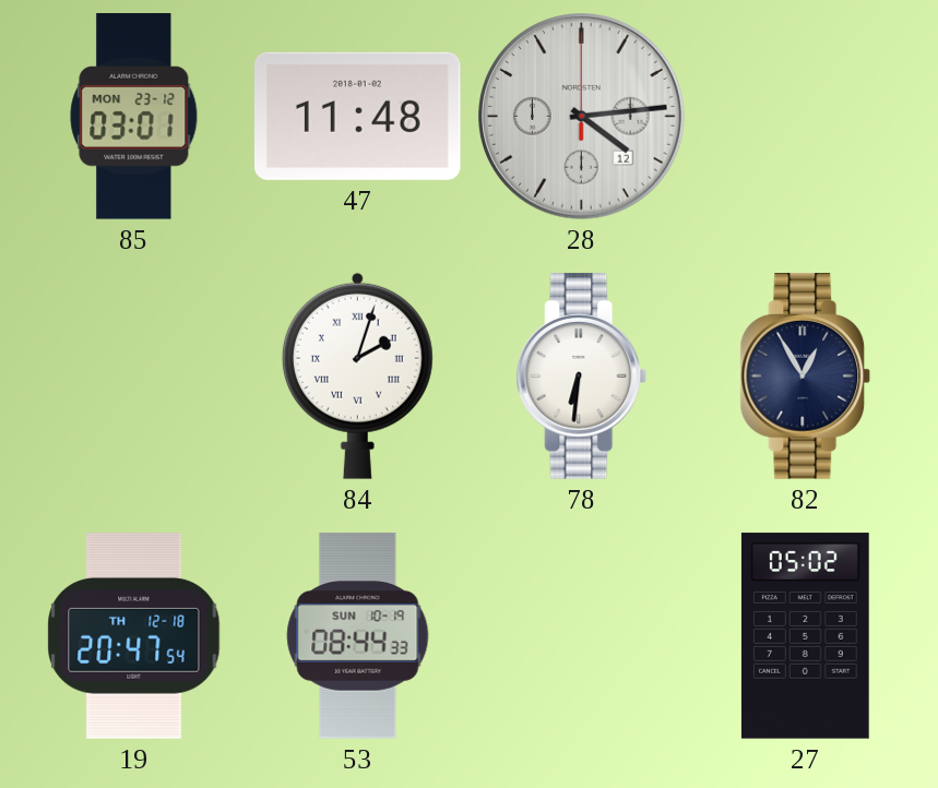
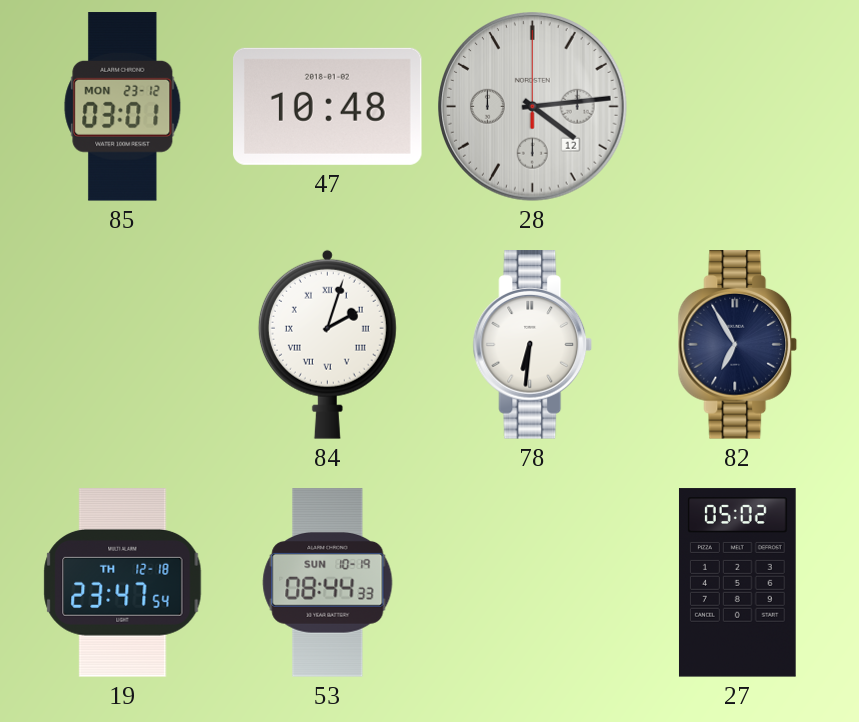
47: 11:48 -> 10:48
82: 12:55 -> 6:55
19: 20:47 -> 23:47
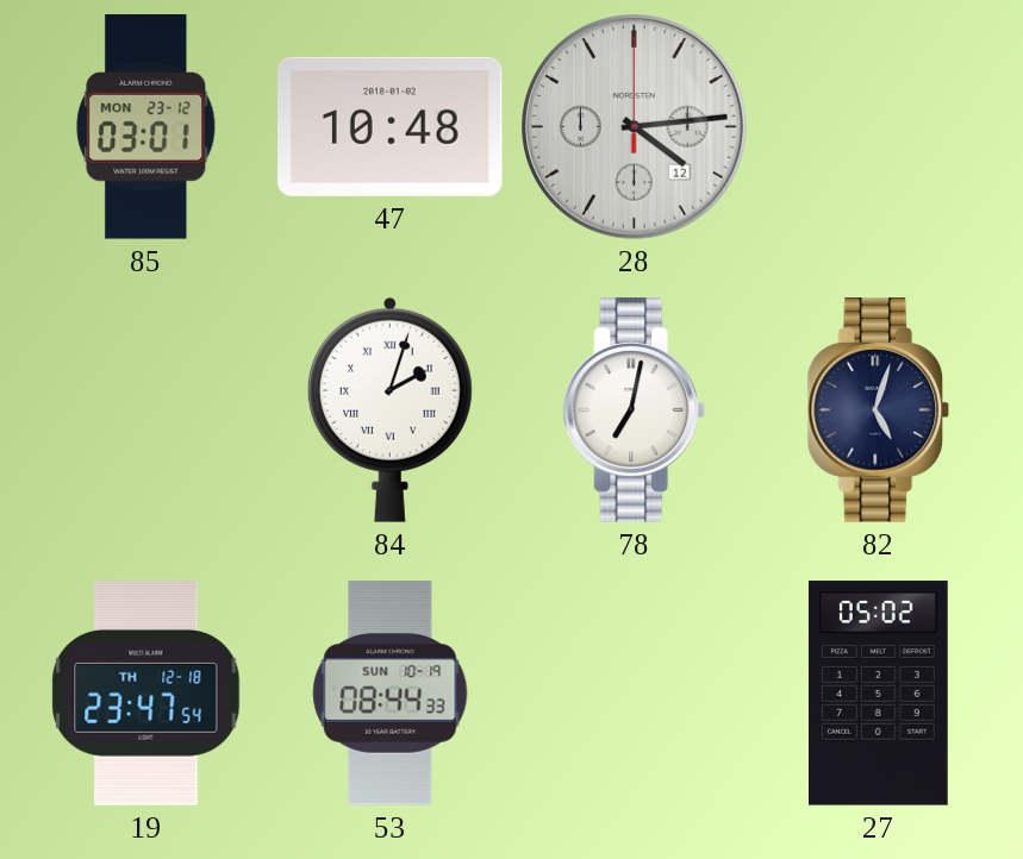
78: 6:31 -> 7:02
82: 6:55 -> 5:03
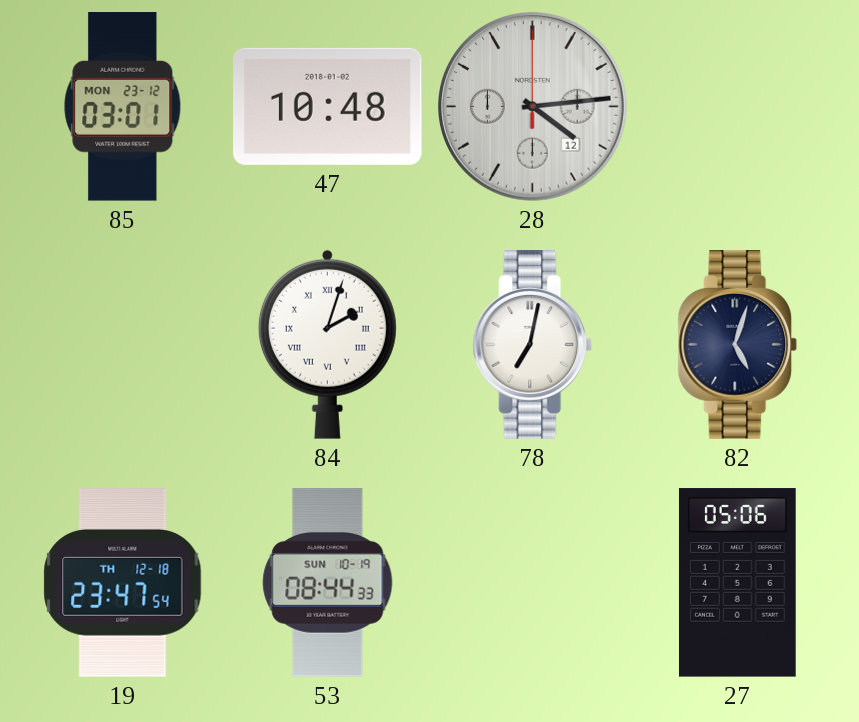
27: 05:02 -> 05:06
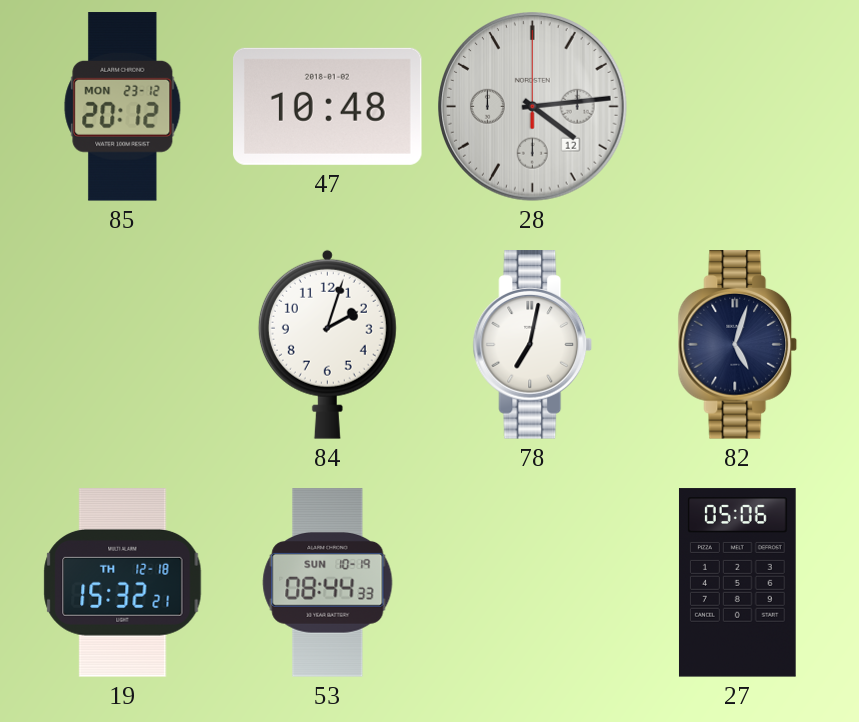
85: 03:01 -> 20:12
84 numerals: Roman -> Arabic
19: 23:47 -> 15:32
